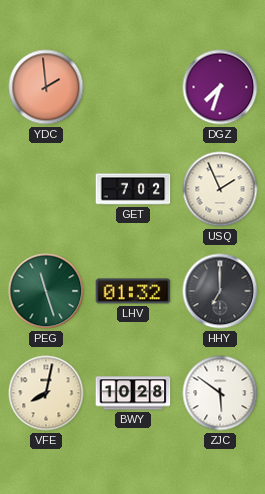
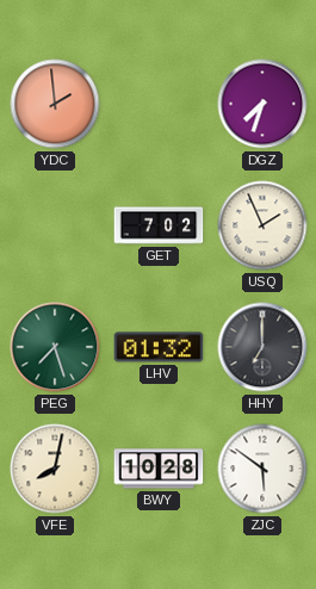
PEG: 11:27 -> 7:27
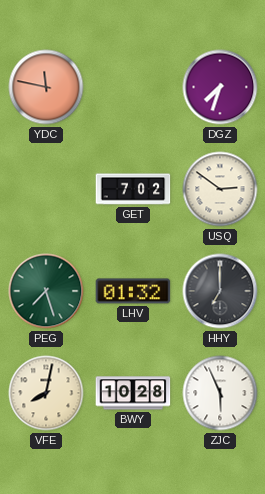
YDC: 1:59 -> 11:47
USQ: 1:56 -> 2:51
ZJC: 5:51 -> 5:56
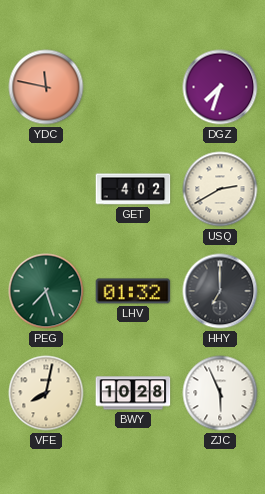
GET: 7:02 -> 4:02
USQ: 2:51 -> 2:40
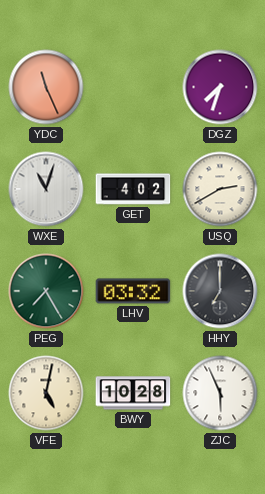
YDC: 11:47 -> 11:26
WXE: none -> 11:03
PEG: 7:27 -> 7:25
LHV: 01:32 -> 03:32
VFE: 8:02 -> 5:02
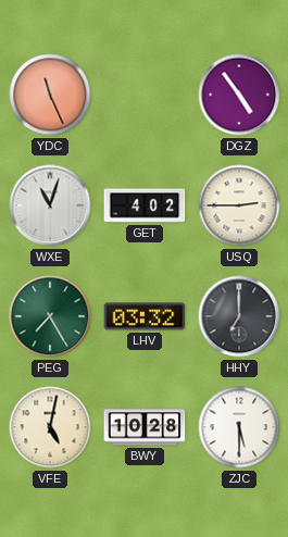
DGZ: 7:33 -> 4:54
USQ: 2:40 -> 2:45
ZJC: 5:56 -> 5:30
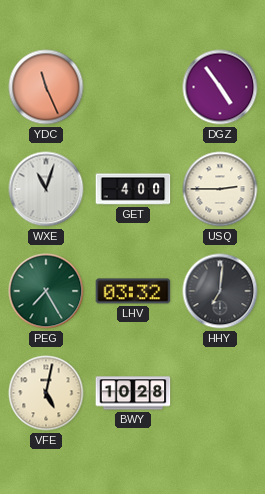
GET: 4:02 -> 4:00
HHY: 7:00 -> 7:01
ZJC: 5:30 -> none
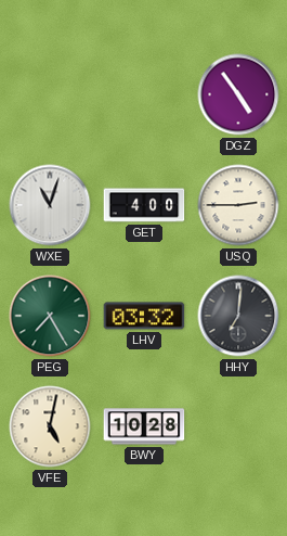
YDC: 11:26 -> none
